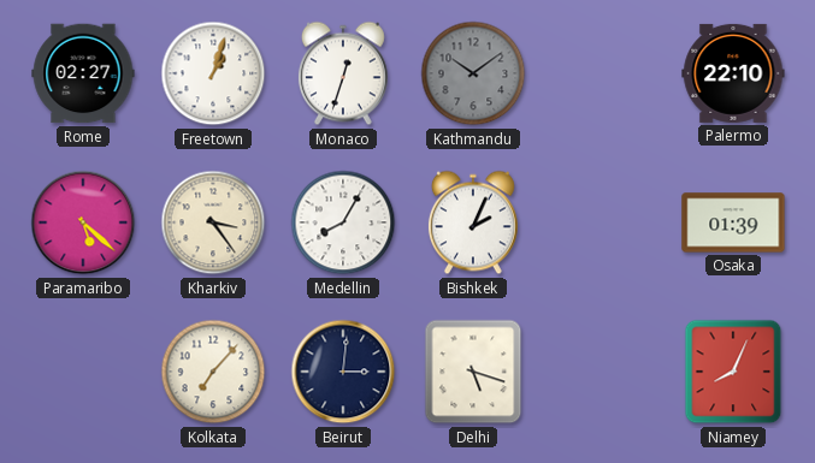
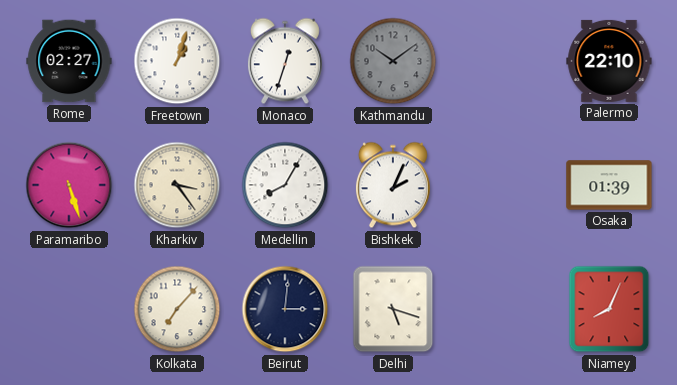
Paramaribo: 5:22 -> 5:27
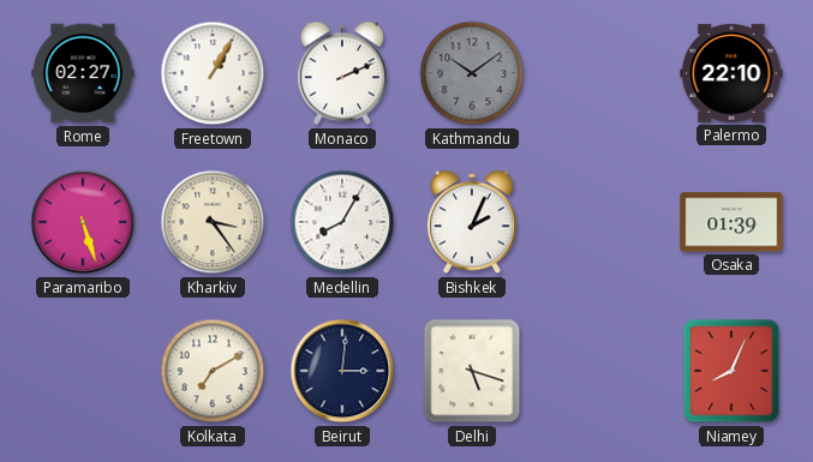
Freetown: 1:03 -> 1:05
Monaco: 12:33 -> 2:11
Kolkata: 7:07 -> 7:10
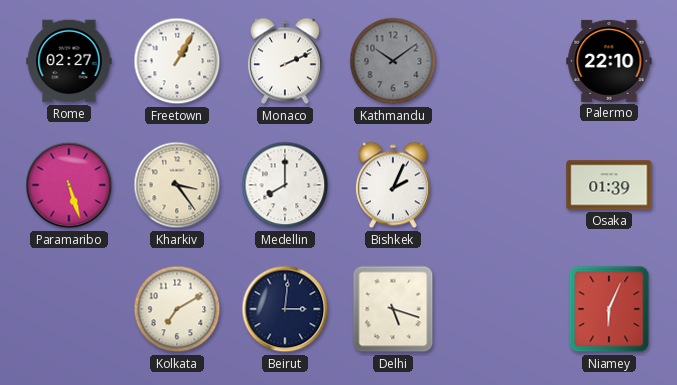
Medellin: 8:05 -> 8:00
Niamey: 8:04 -> 6:04
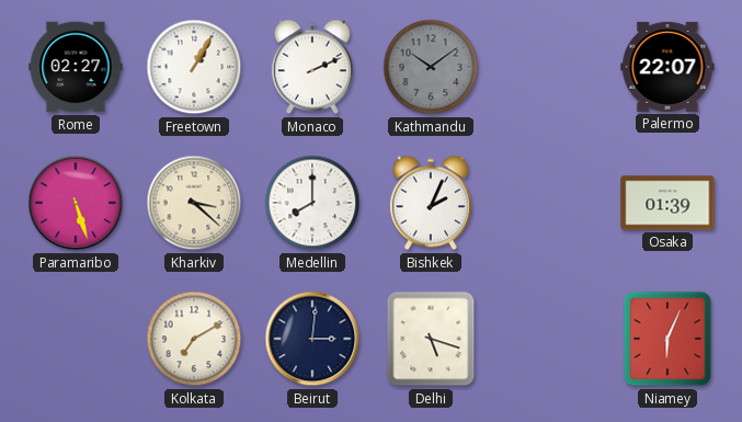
Palermo: 22:10 -> 22:07
Kharkiv: 3:24 -> 3:22
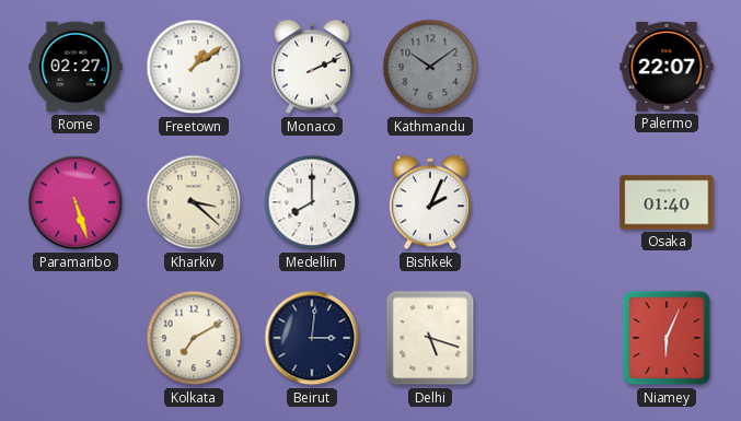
Freetown: 1:05 -> 1:09
Osaka: 01:39 -> 01:40
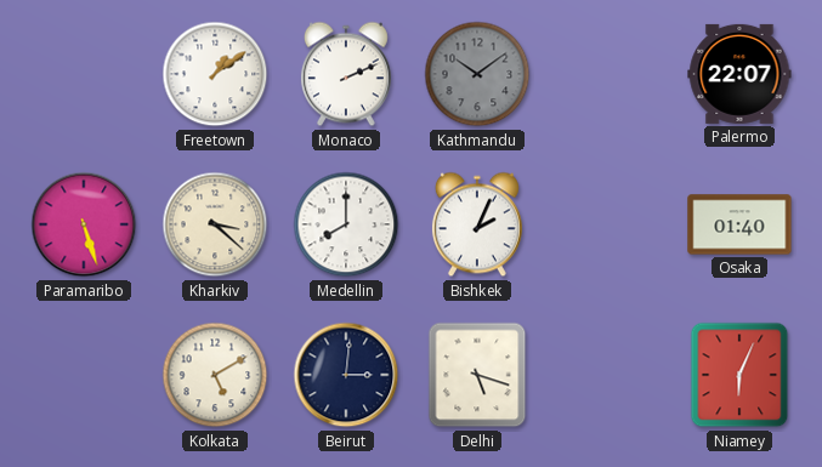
Rome: 02:27 -> none
Kolkata: 7:10 -> 5:10
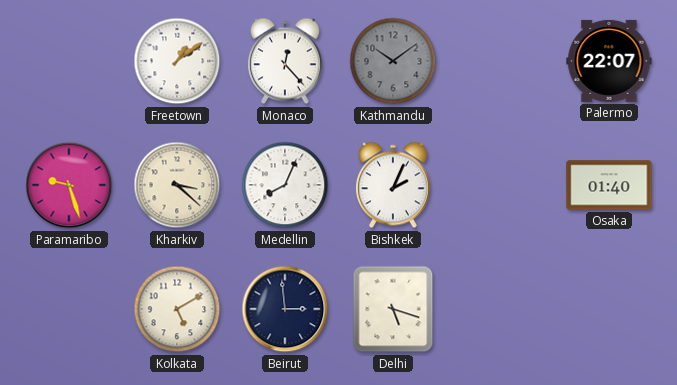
Monaco: 2:11 -> 12:23
Paramaribo: 5:27 -> 9:27
Medellin: 8:00 -> 8:04
Beirut: 3:01 -> 2:59
Niamey: 6:04 -> none
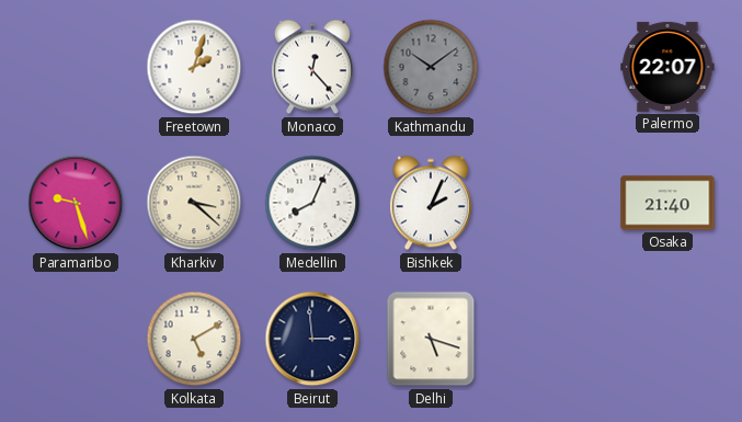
Freetown: 1:09 -> 2:03
Osaka: 01:40 -> 21:40
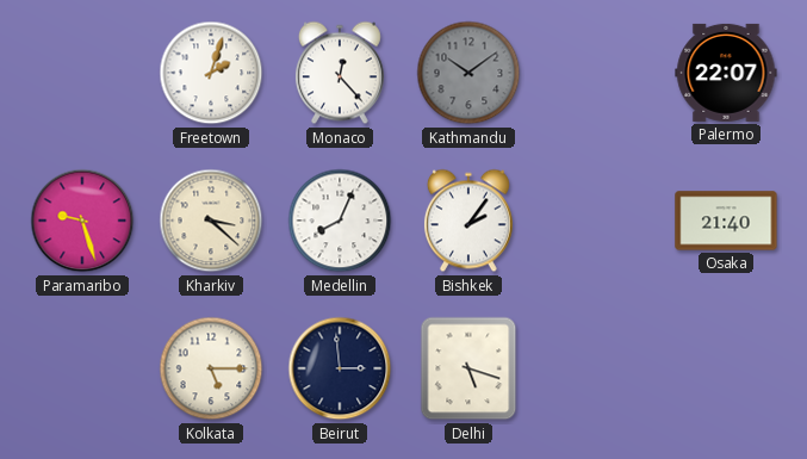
Bishkek: 2:04 -> 2:06
Kolkata: 5:10 -> 5:15
